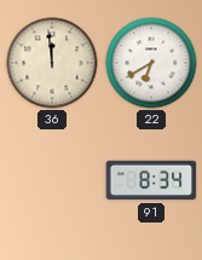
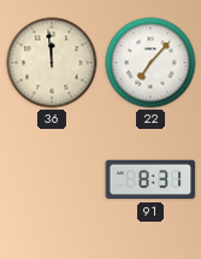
22: 6:40 -> 7:07
91: 8:34 -> 8:31
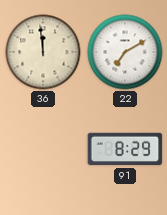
22: 7:07 -> 7:10
91: 8:31 -> 8:29
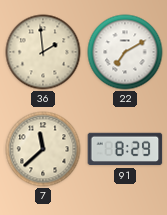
36: 11:59 -> 1:59
7: none -> 11:38
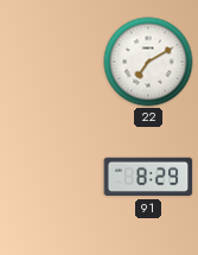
36: 1:59 -> none
7: 11:38 -> none
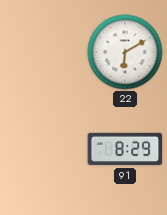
22: 7:10 -> 6:10
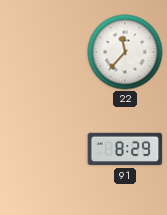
22: 6:10 -> 11:37
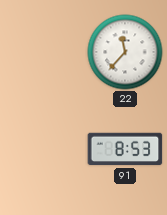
91: 8:29 -> 8:53
